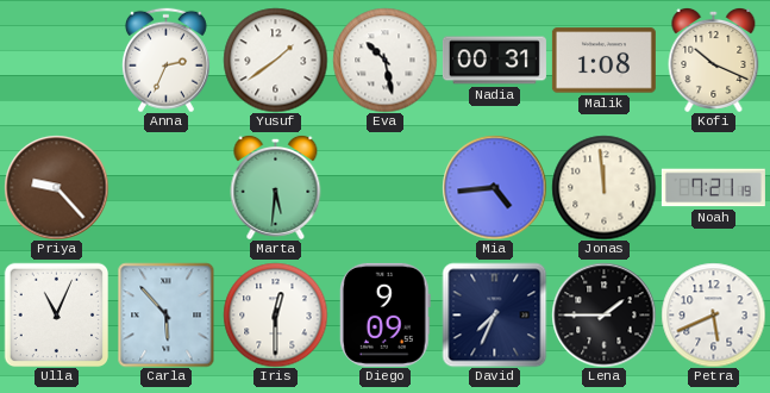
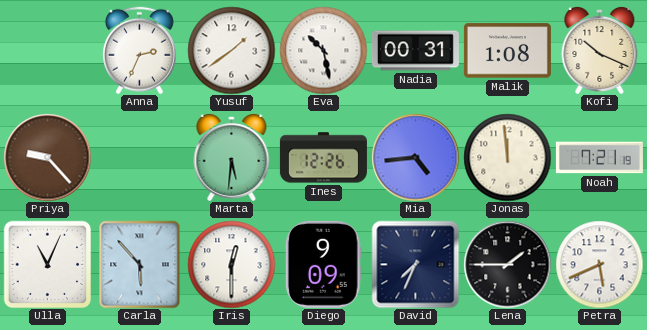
Ines: none -> 12:26
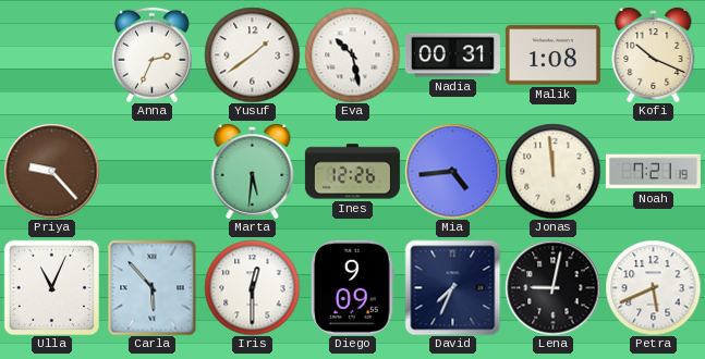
Lena: 1:45 -> 9:02
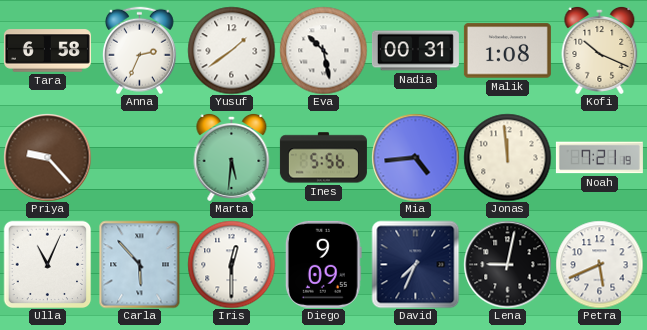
Tara: none -> 6:58
Ines: 12:26 -> 5:56
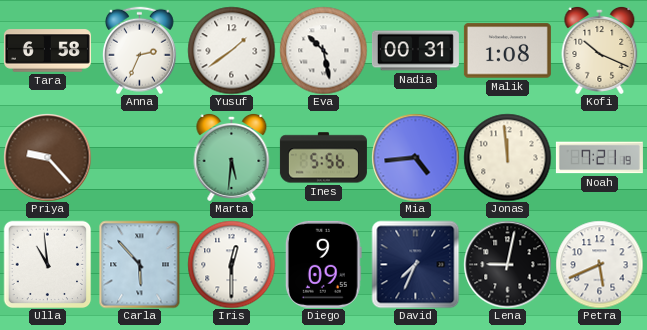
Ulla: 11:04 -> 10:59
